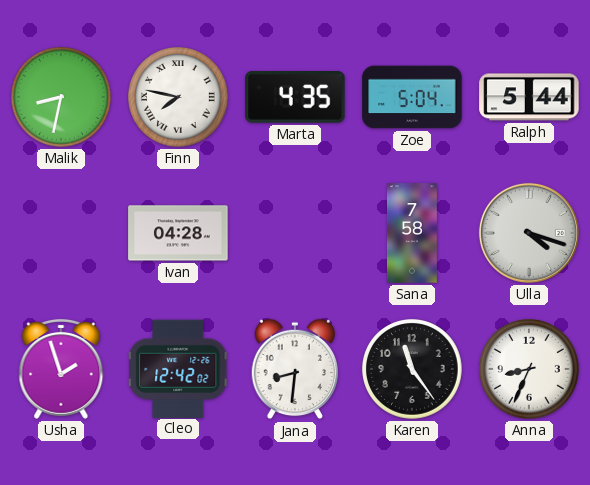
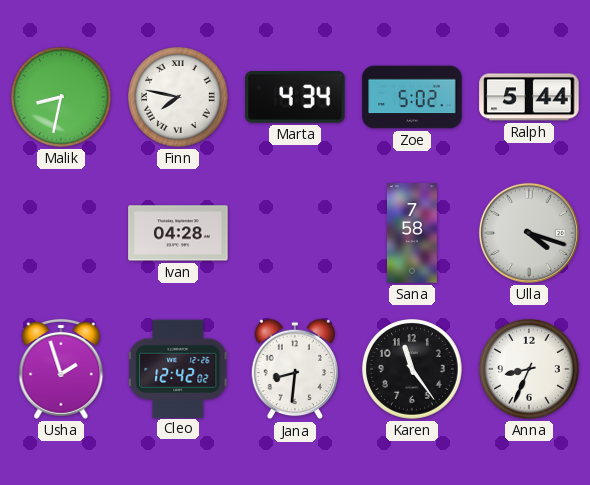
Marta: 4:35 -> 4:34
Zoe: 5:04 -> 5:02
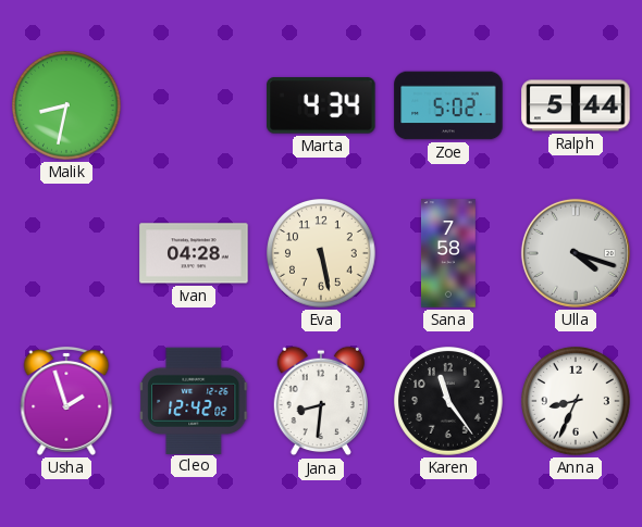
Finn: 7:47 -> none
Eva: none -> 5:28
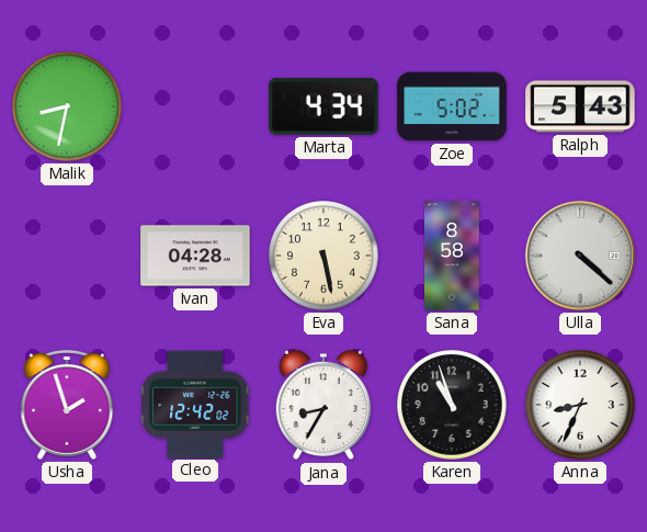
Ralph: 5:44 -> 5:43
Sana: 7:58 -> 8:58
Ulla: 4:18 -> 4:22
Jana: 8:31 -> 8:35
Karen: 11:24 -> 10:57
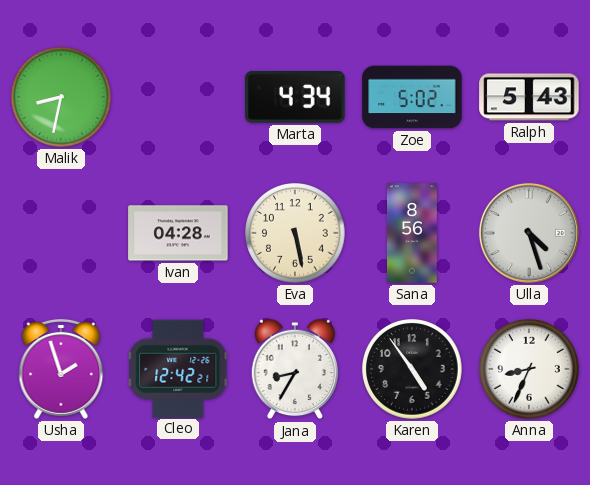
Sana: 8:58 -> 8:56
Ulla: 4:22 -> 4:27
Cleo: 12:42:02 -> 12:42:21
Karen: 10:57 -> 4:54
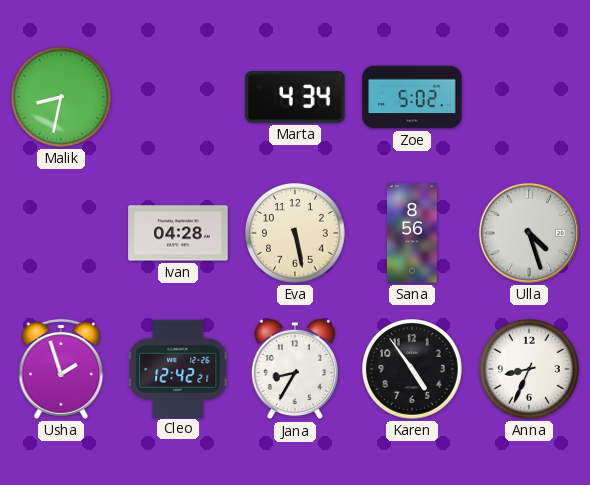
Ralph: 5:43 -> none
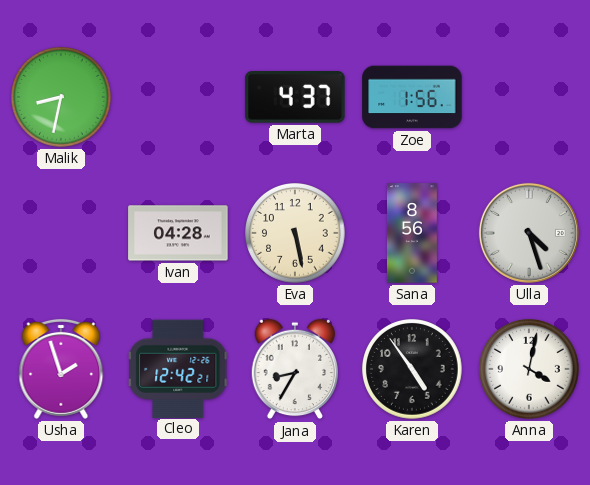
Marta: 4:34 -> 4:37
Zoe: 5:02 -> 1:56
Anna: 8:34 -> 4:02
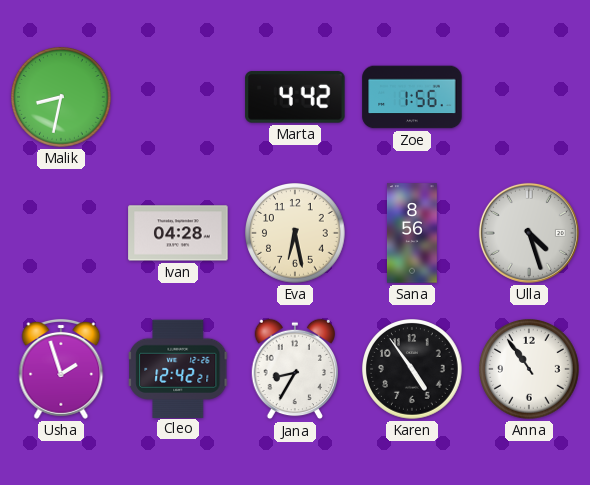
Marta: 4:37 -> 4:42
Eva: 5:28 -> 6:28
Anna: 4:02 -> 10:54
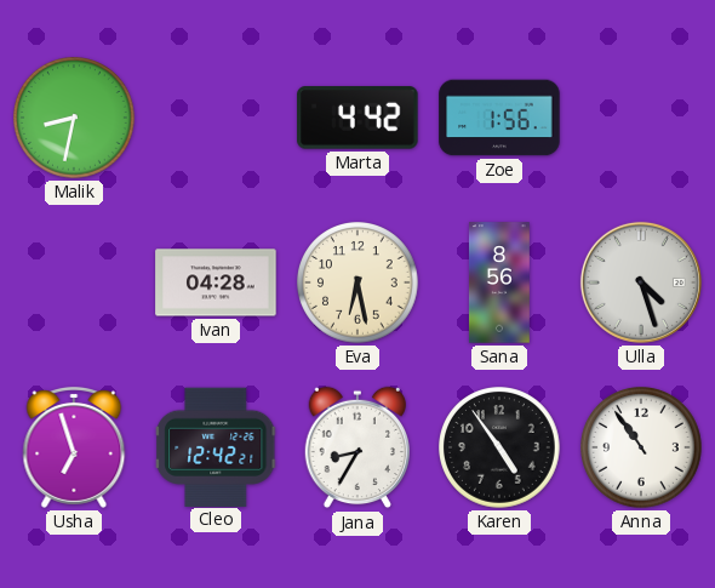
Usha: 1:57 -> 6:57
